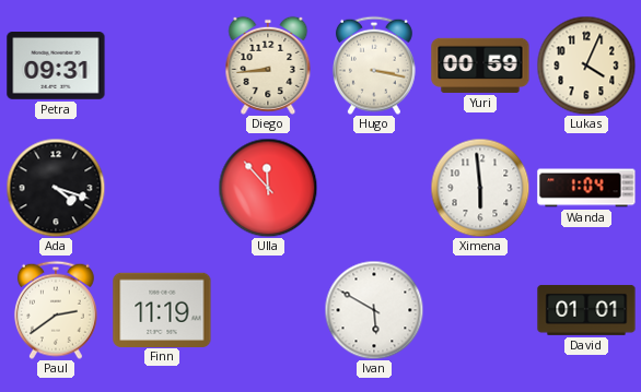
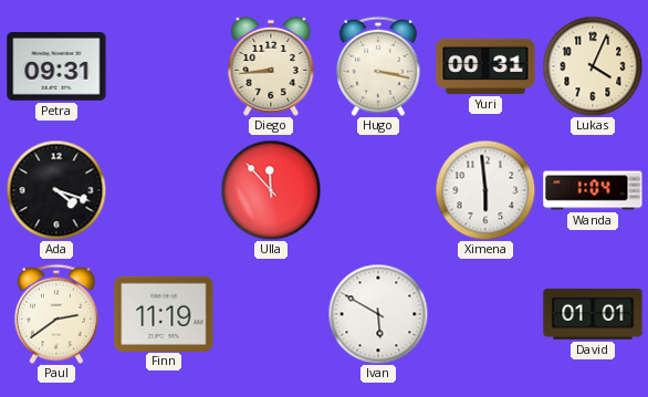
Yuri: 00:59 -> 00:31
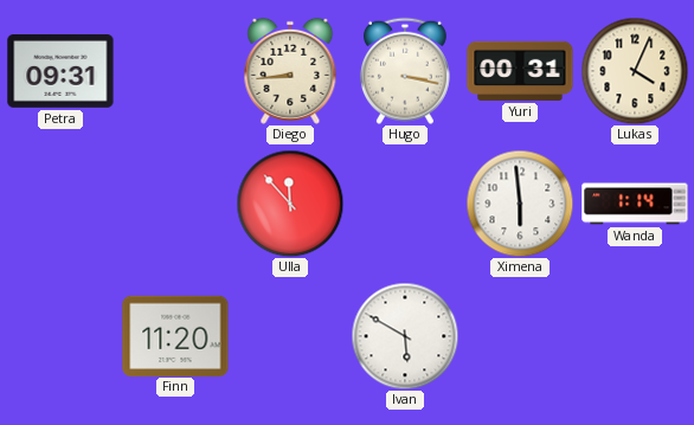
Ada: 4:18 -> none
Wanda: 1:04 -> 1:14
Paul: 2:39 -> none
Finn: 11:19 -> 11:20
David: 01:01 -> none
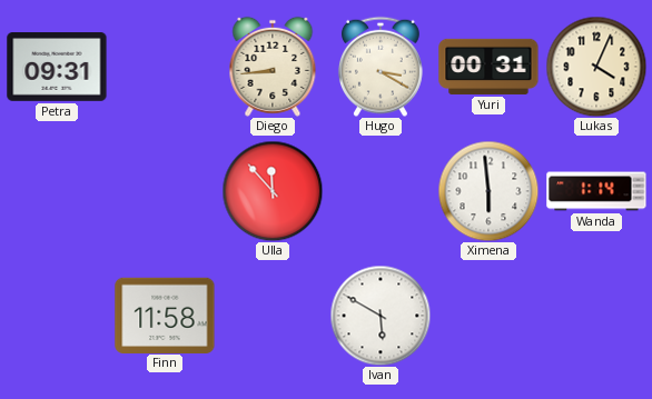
Hugo: 3:17 -> 3:20
Finn: 11:20 -> 11:58
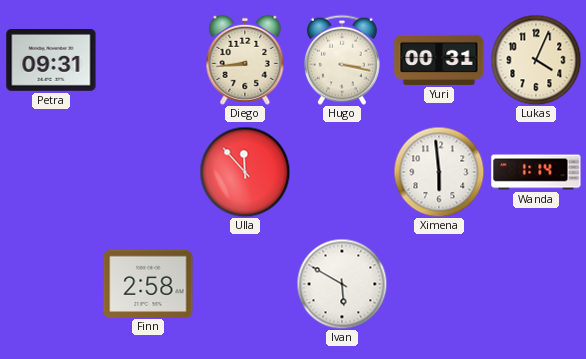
Hugo: 3:20 -> 3:17
Finn: 11:58 -> 2:58
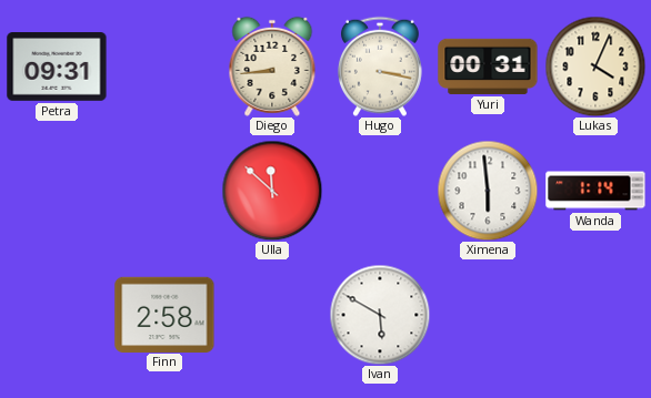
Ulla: 11:53 -> 11:52
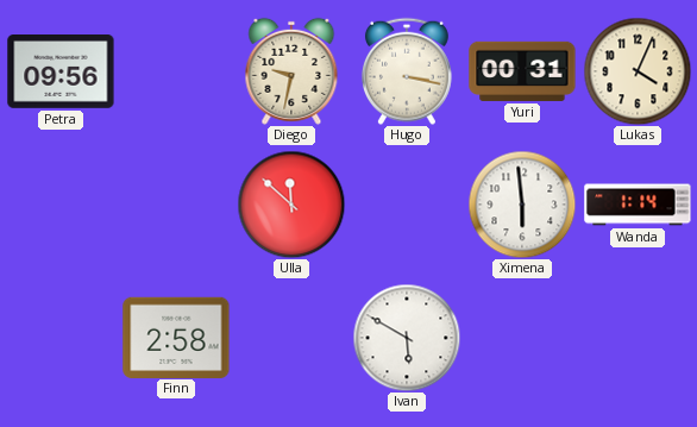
Petra: 09:31 -> 09:56
Diego: 8:44 -> 9:32
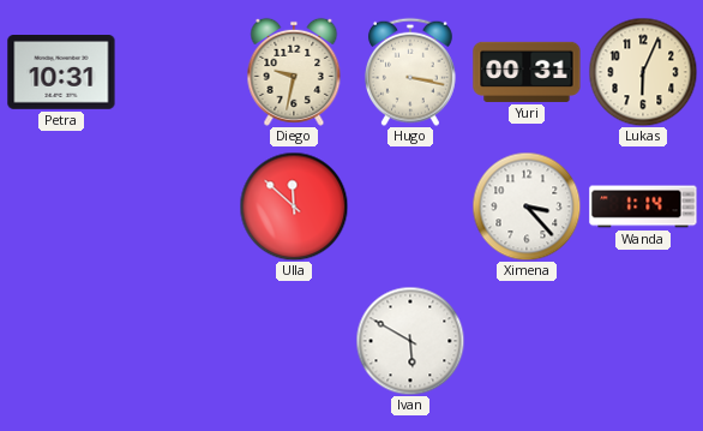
Petra: 09:56 -> 10:31
Lukas: 4:04 -> 6:04
Ximena: 5:59 -> 3:23
Finn: 2:58 -> none
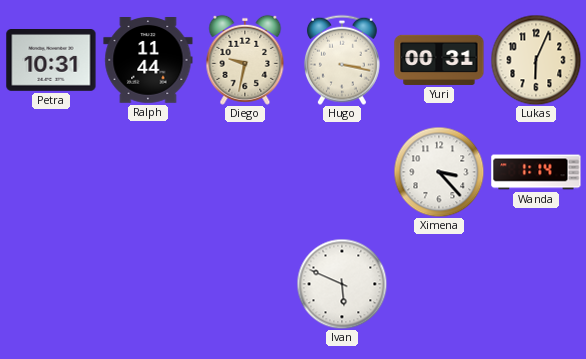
Ralph: none -> 11:44
Ulla: 11:52 -> none
Ivan: 5:50 -> 5:49
